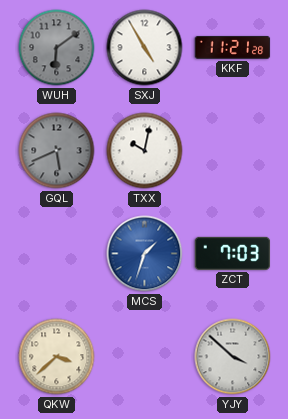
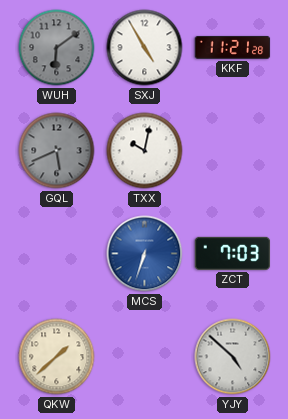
MCS: 1:33 -> 6:33
QKW: 3:38 -> 1:38
YJY: 3:52 -> 4:52
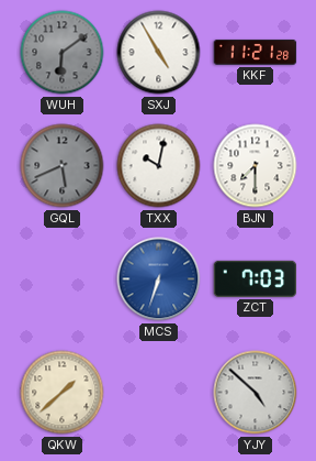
BJN: none -> 7:30
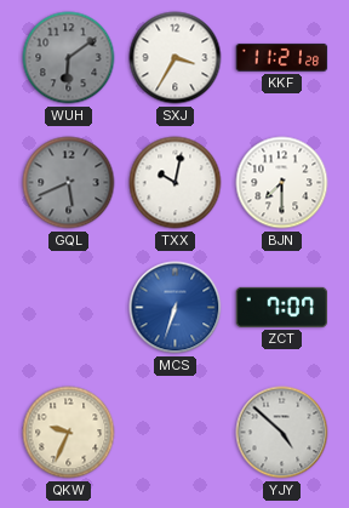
SXJ: 4:55 -> 3:35
ZCT: 7:03 -> 7:07
QKW: 1:38 -> 9:34
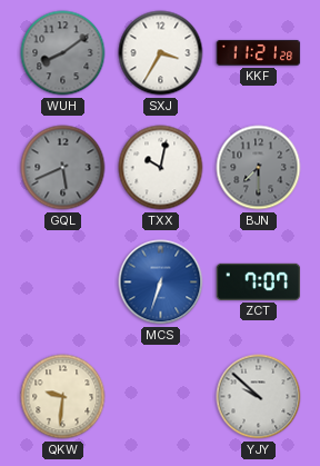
WUH: 6:09 -> 8:09
BJN dial: white -> grey
QKW: 9:34 -> 9:31
YJY: 4:52 -> 9:52
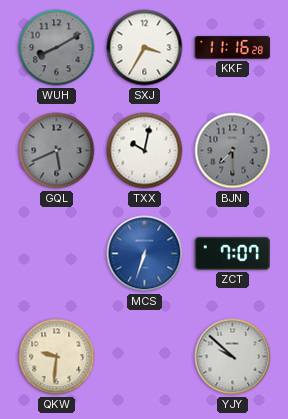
WUH: 8:09 -> 8:10
KKF: 11:21 -> 11:16
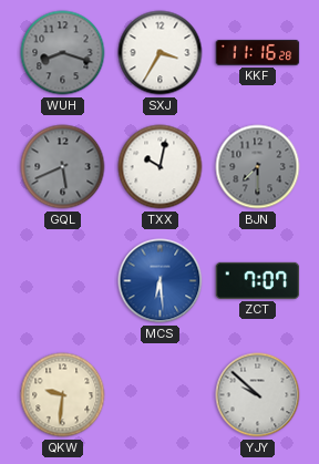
WUH: 8:10 -> 8:18
MCS: 6:33 -> 6:29
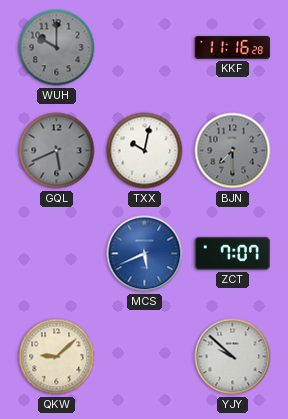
WUH: 8:18 -> 10:00
SXJ: 3:35 -> none
MCS: 6:29 -> 5:41
QKW: 9:31 -> 9:08
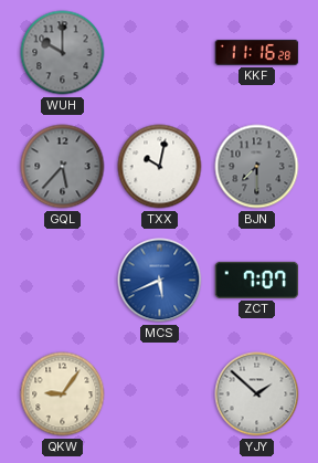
GQL: 5:41 -> 5:37
QKW: 9:08 -> 9:06
YJY: 9:52 -> 1:52
